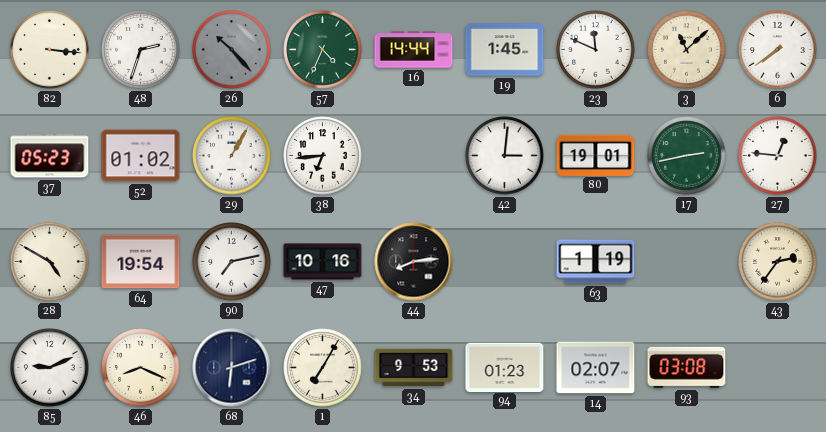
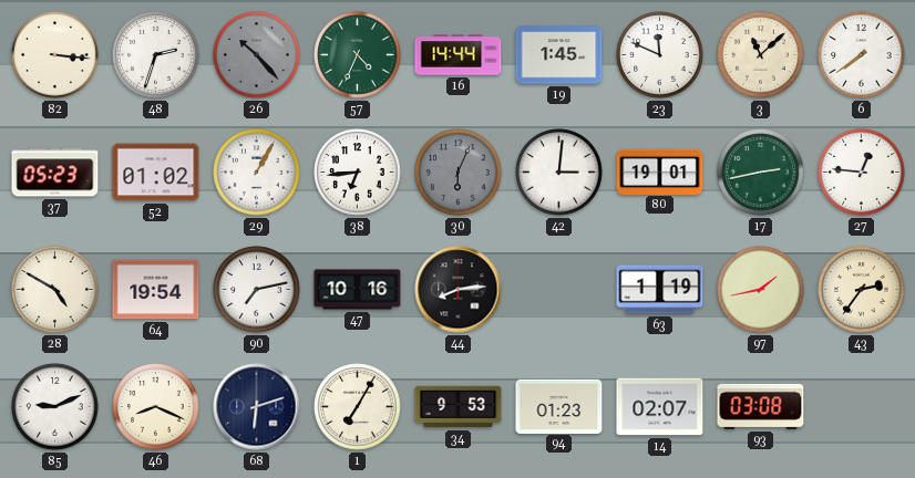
30: none -> 6:04
97: none -> 1:43
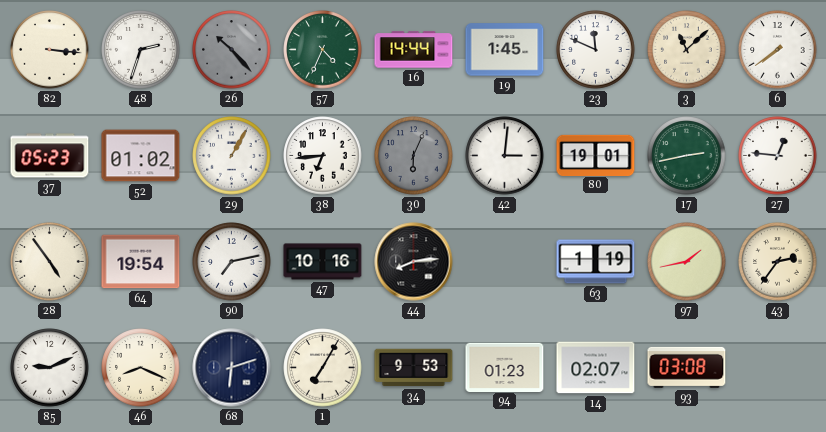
28: 4:50 -> 4:54
